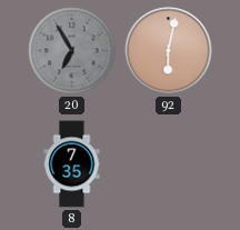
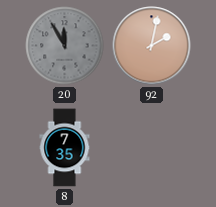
20: 6:55 -> 11:55
92: 6:02 -> 2:02
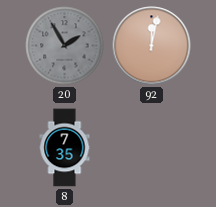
20: 11:55 -> 1:55
92: 2:02 -> 12:02
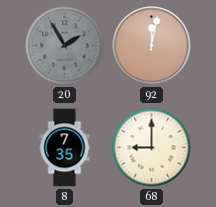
68: none -> 9:00
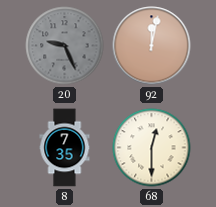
20: 1:55 -> 9:26
68: 9:00 -> 12:30
